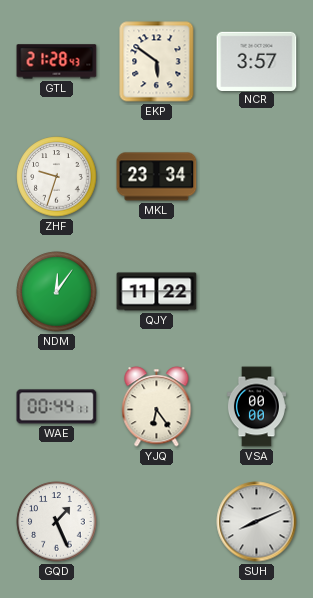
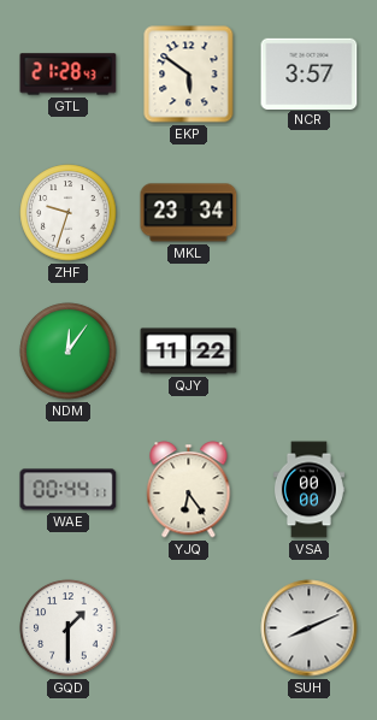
GQD: 1:26 -> 1:30
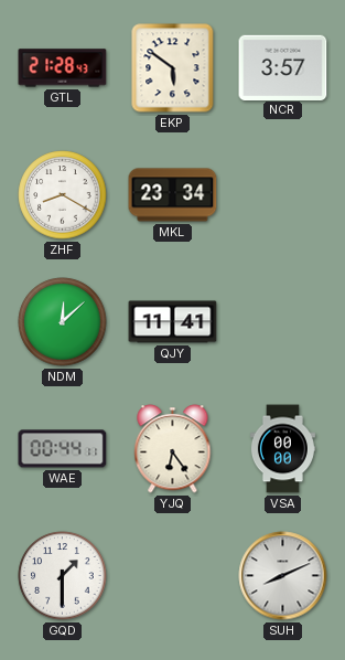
ZHF: 9:33 -> 8:20
NDM: 12:06 -> 12:08
QJY: 11:22 -> 11:41
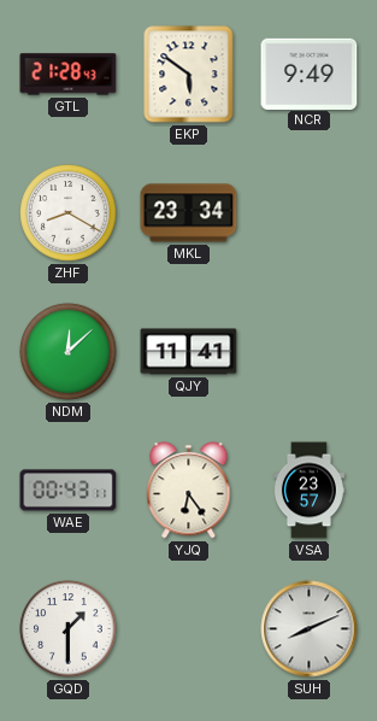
NCR: 3:57 -> 9:49
WAE: 00:44 -> 00:43
VSA: 00:00 -> 23:57
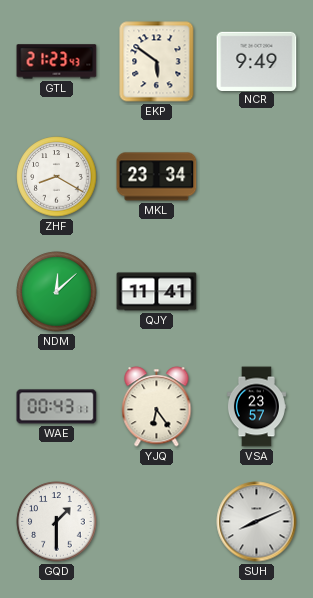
GTL: 21:28 -> 21:23
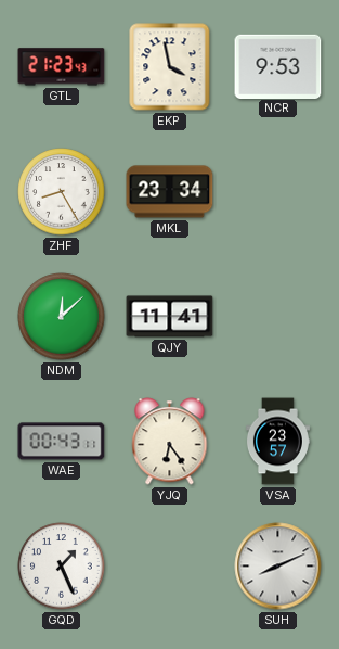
EKP: 5:51 -> 3:58
NCR: 9:49 -> 9:53
ZHF: 8:20 -> 8:25
GQD: 1:30 -> 1:26
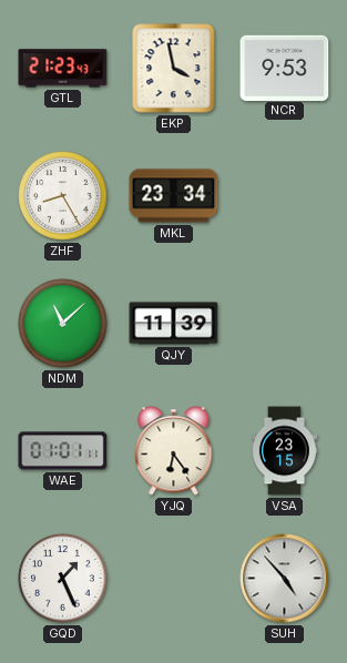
NDM: 12:08 -> 11:08
QJY: 11:41 -> 11:39
WAE: 00:43 -> 01:01
VSA: 23:57 -> 23:15
SUH: 8:11 -> 4:53
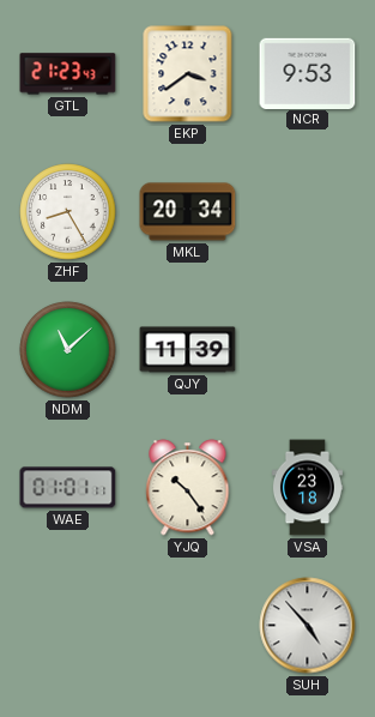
EKP: 3:58 -> 3:39
MKL: 23:34 -> 20:34
YJQ: 6:24 -> 10:24
VSA: 23:15 -> 23:18
GQD: 1:26 -> none
